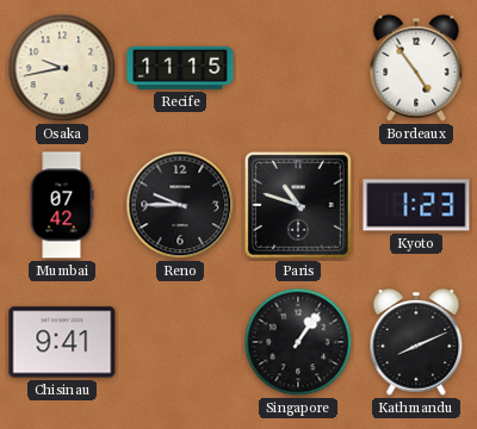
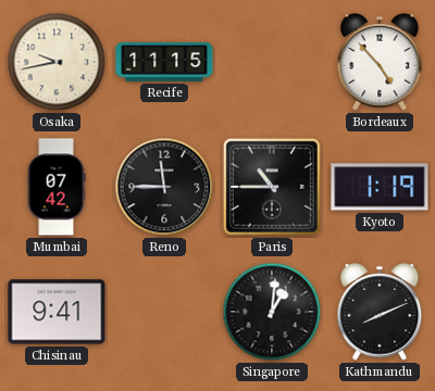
Bordeaux: 4:54 -> 4:53
Reno: 9:45 -> 11:45
Paris: 10:48 -> 10:45
Kyoto: 1:23 -> 1:19
Singapore: 1:06 -> 1:01
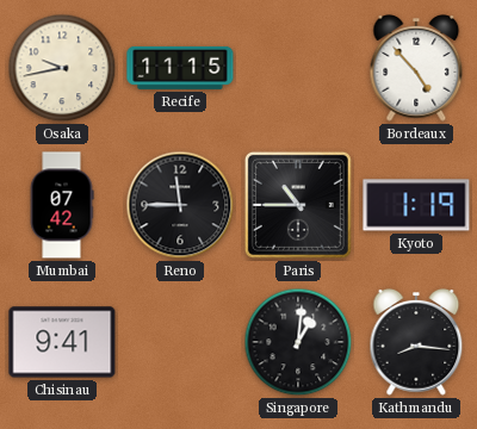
Kathmandu: 8:11 -> 8:16
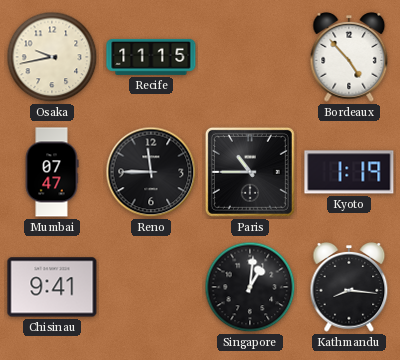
Mumbai: 07:42 -> 07:47
